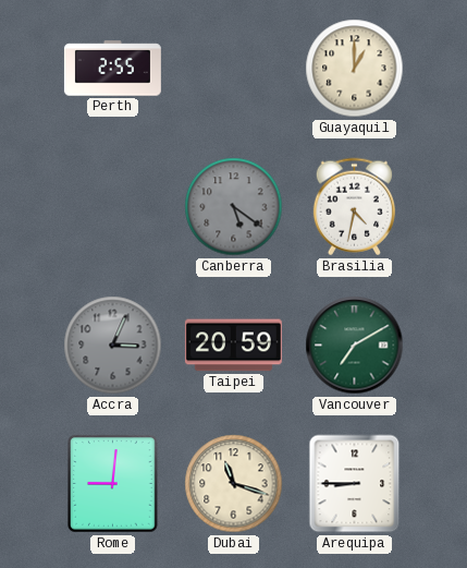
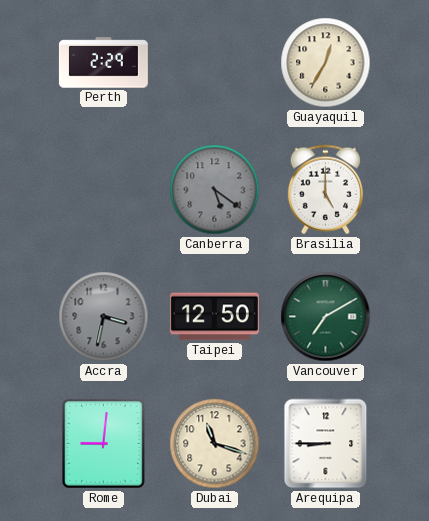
Perth: 2:55 -> 2:29
Guayaquil: 1:00 -> 12:35
Brasilia: 4:32 -> 5:00
Accra: 3:04 -> 3:32
Taipei: 20:59 -> 12:50
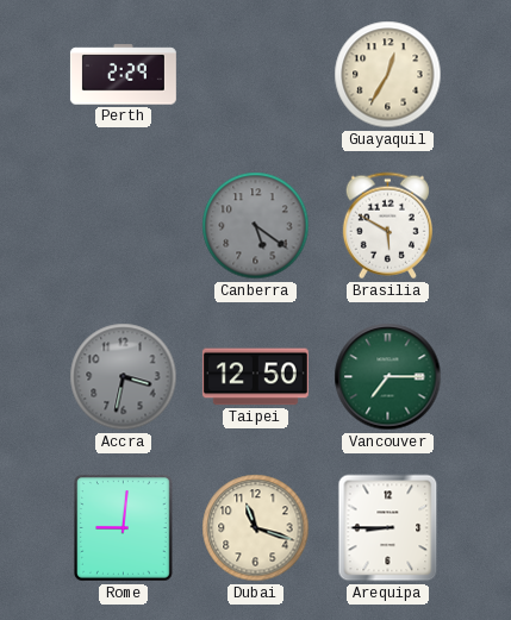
Brasilia: 5:00 -> 5:50
Vancouver: 7:10 -> 7:15
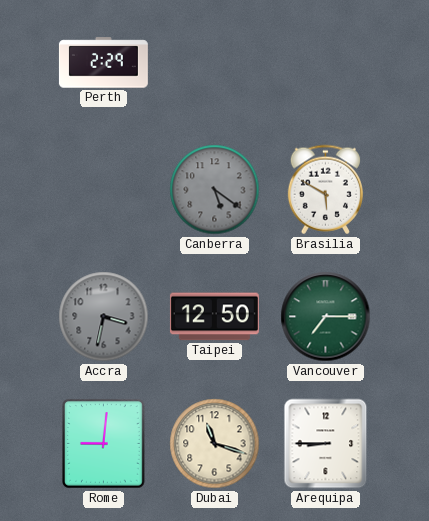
Guayaquil: 12:35 -> none
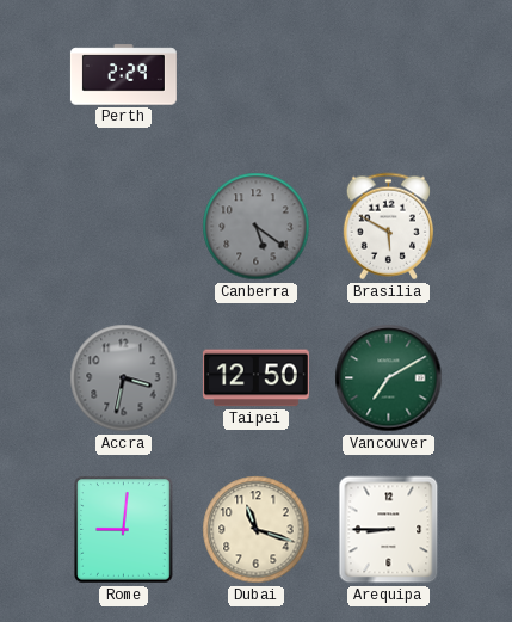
Vancouver: 7:15 -> 7:10
